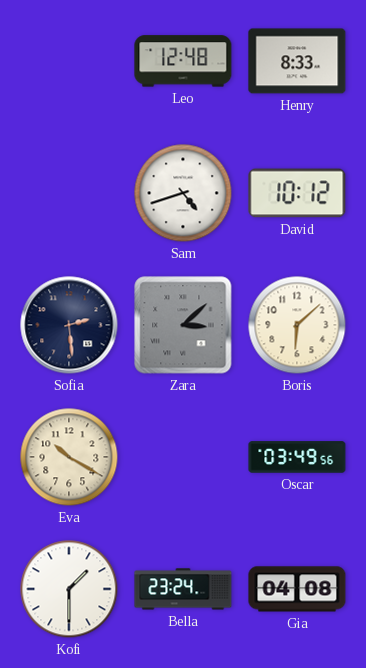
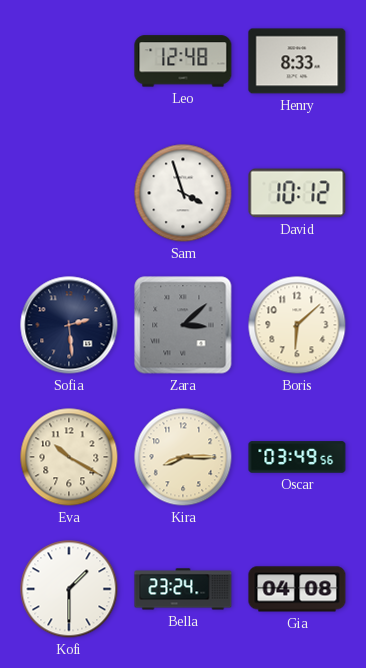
Sam: 4:42 -> 3:57
Kira: none -> 8:15
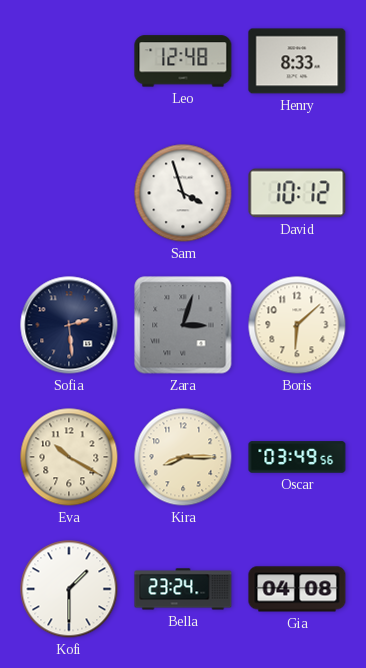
Zara: 3:08 -> 3:03
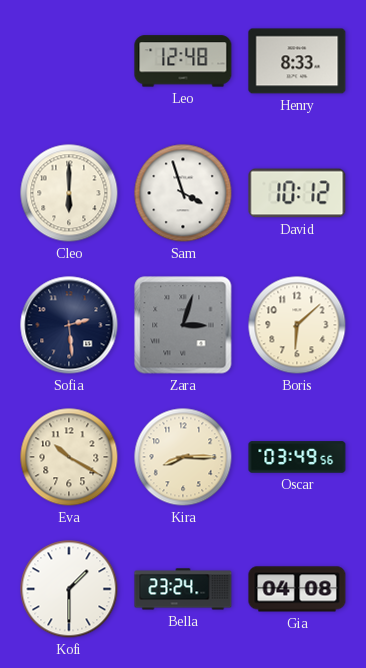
Cleo: none -> 6:00
